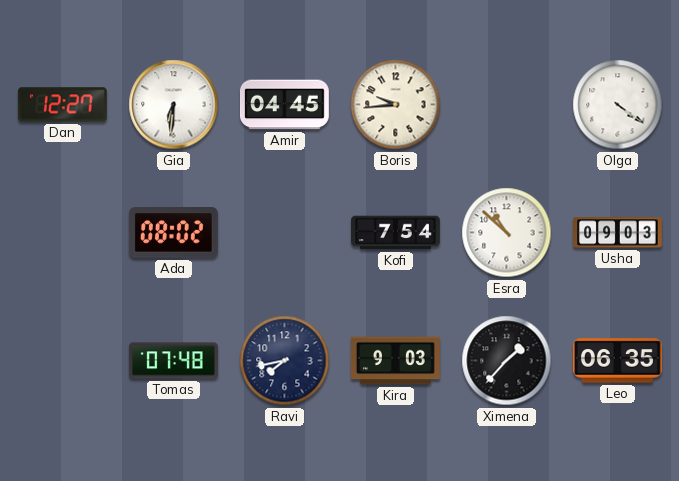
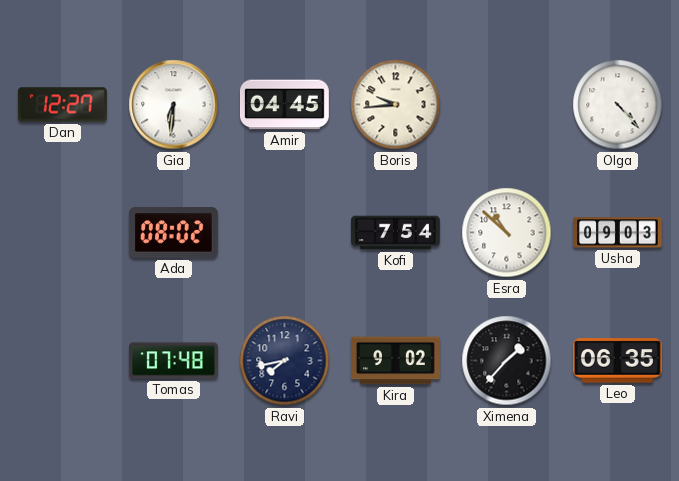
Olga: 4:21 -> 4:23
Kira: 9:03 -> 9:02
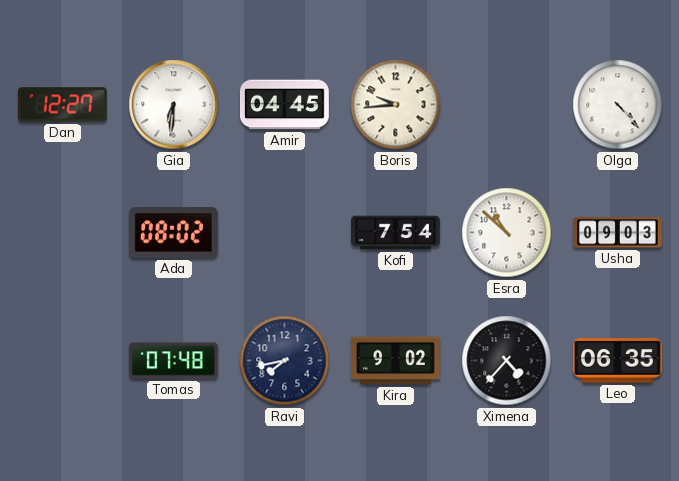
Ximena: 1:37 -> 4:37
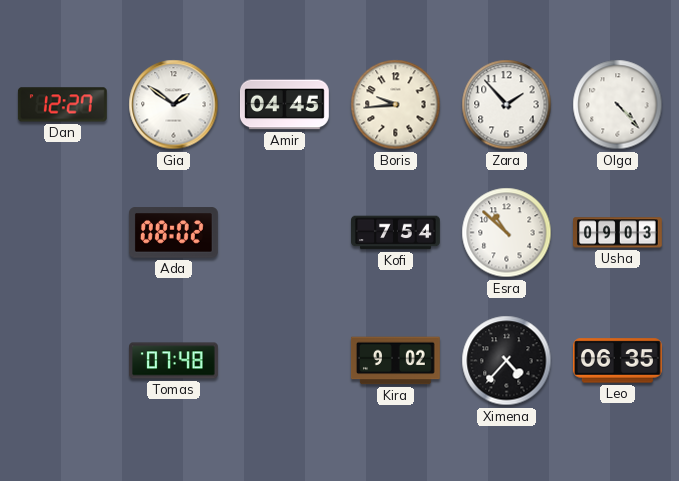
Gia: 6:31 -> 1:51
Zara: none -> 1:53
Ravi: 7:43 -> none
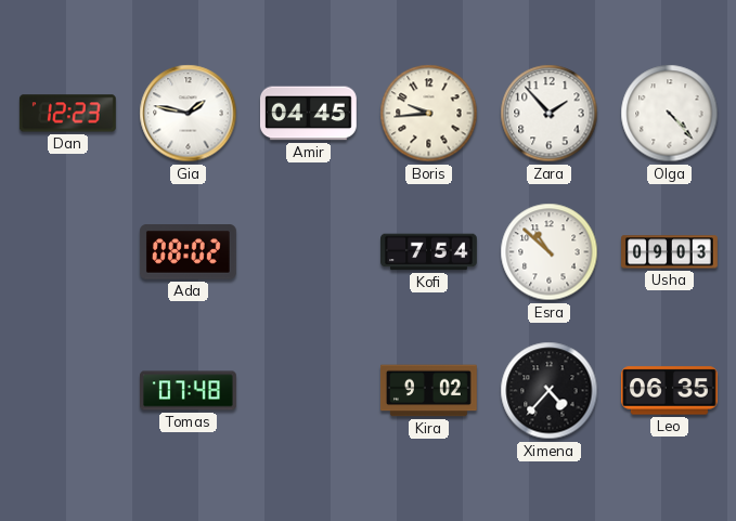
Dan: 12:27 -> 12:23
Gia: 1:51 -> 1:47
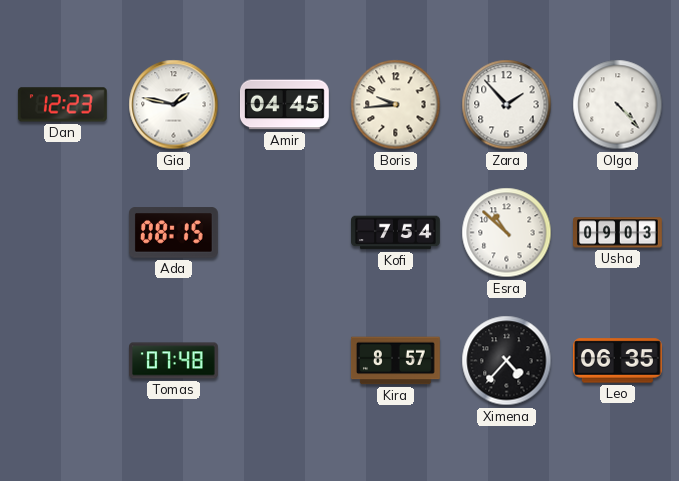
Ada: 08:02 -> 08:15
Kira: 9:02 -> 8:57
